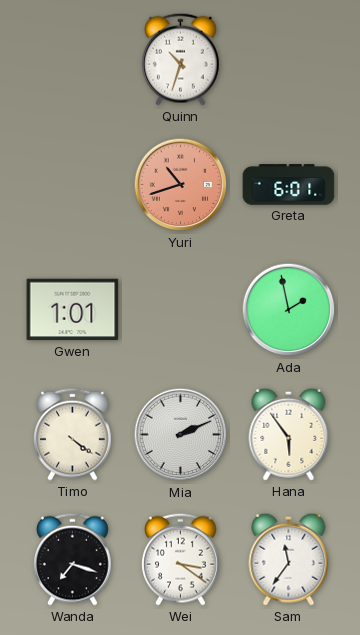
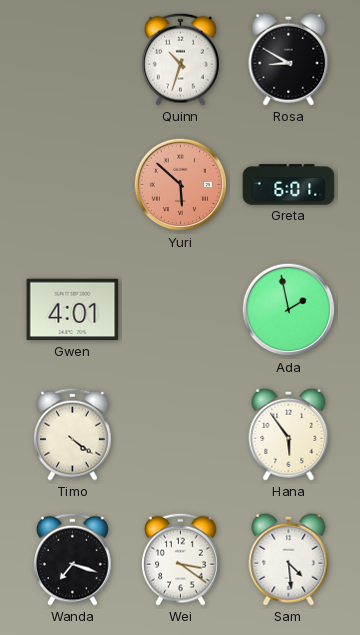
Rosa: none -> 8:50
Yuri: 10:42 -> 5:52
Gwen: 1:01 -> 4:01
Mia: 2:11 -> none
Sam: 11:36 -> 4:29
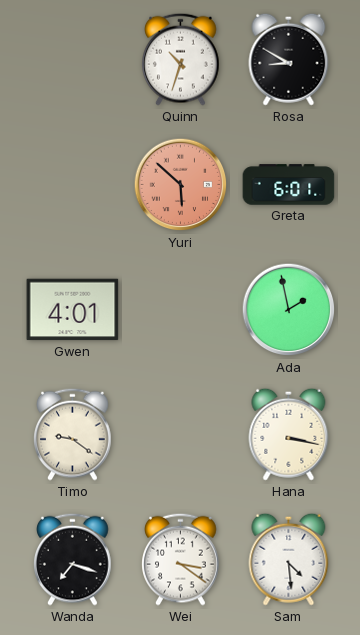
Timo: 4:21 -> 9:21
Hana: 5:54 -> 3:17
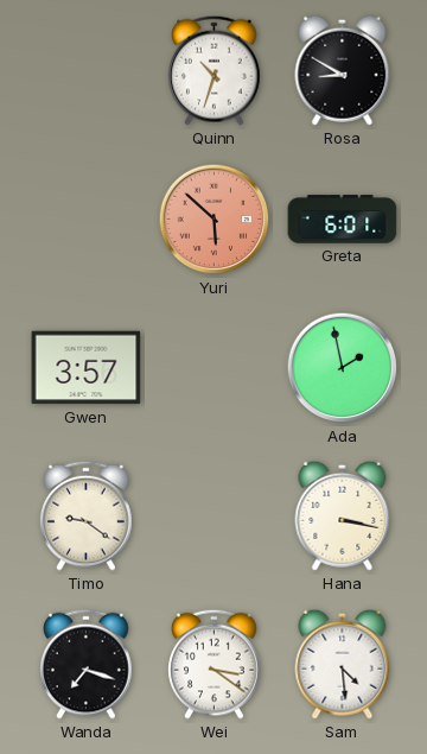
Gwen: 4:01 -> 3:57
